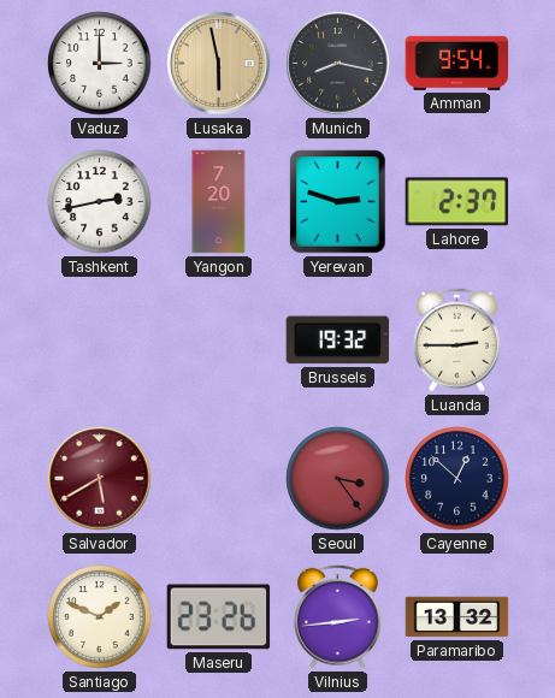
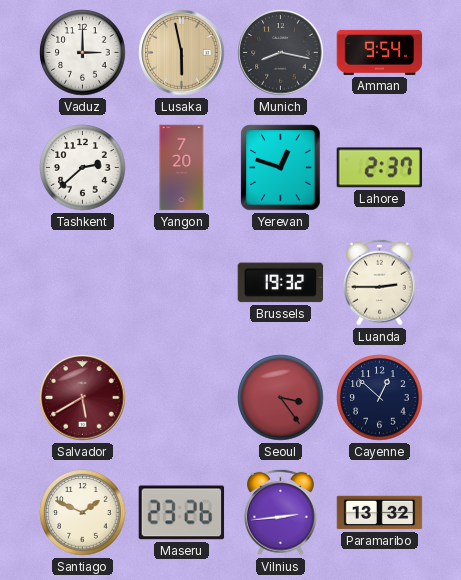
Tashkent: 2:43 -> 2:38
Yerevan: 2:48 -> 12:48
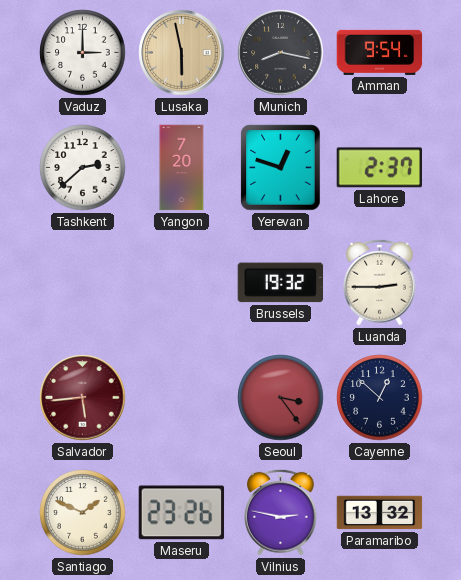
Salvador: 5:40 -> 5:44
Vilnius: 2:44 -> 2:47
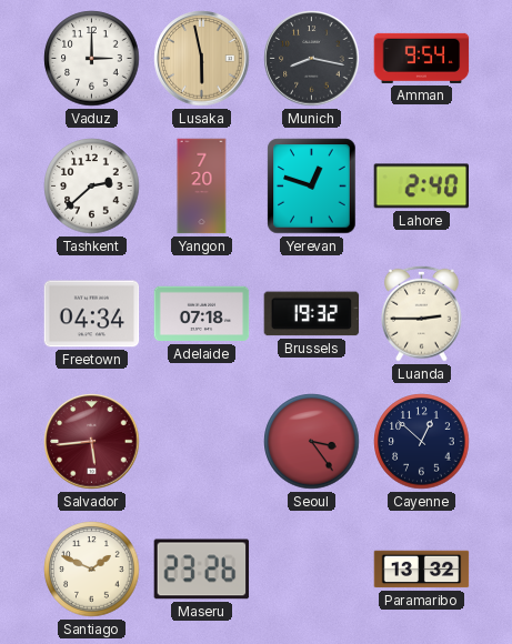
Lahore: 2:37 -> 2:40
Freetown: none -> 04:34
Adelaide: none -> 07:18
Vilnius: 2:47 -> none
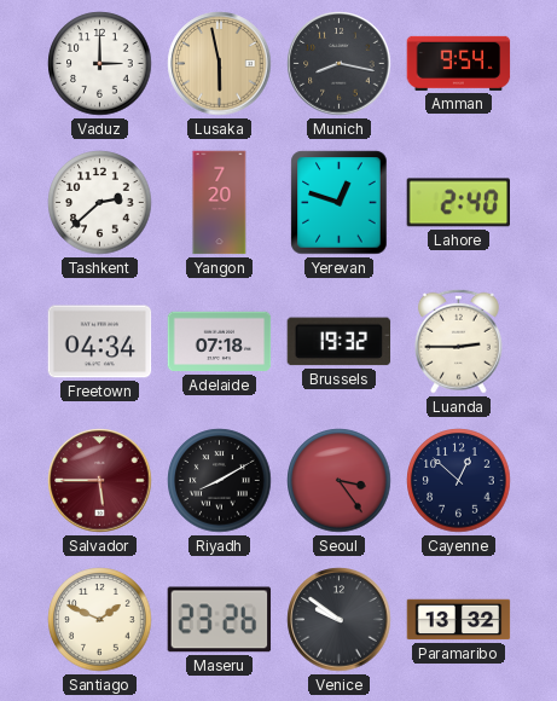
Salvador: 5:44 -> 5:45
Riyadh: none -> 8:10
Venice: none -> 9:51
